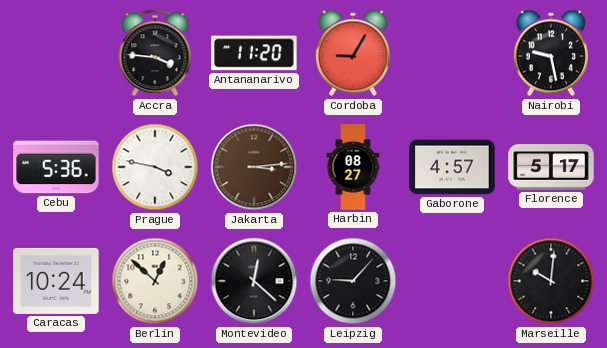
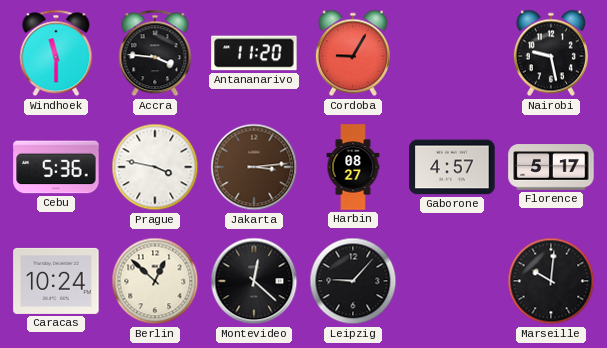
Windhoek: none -> 11:30
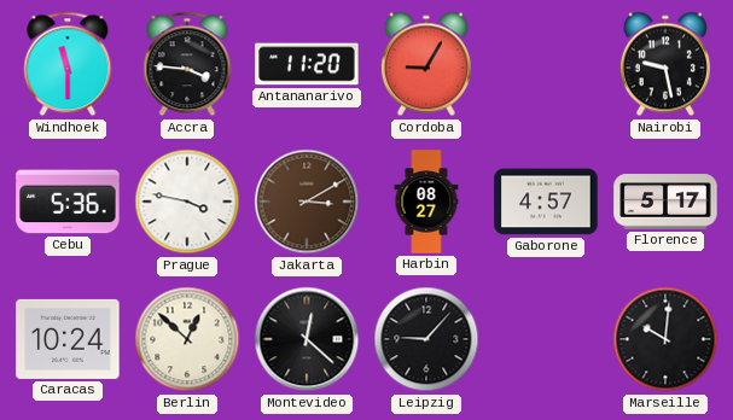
Jakarta: 3:14 -> 3:10
